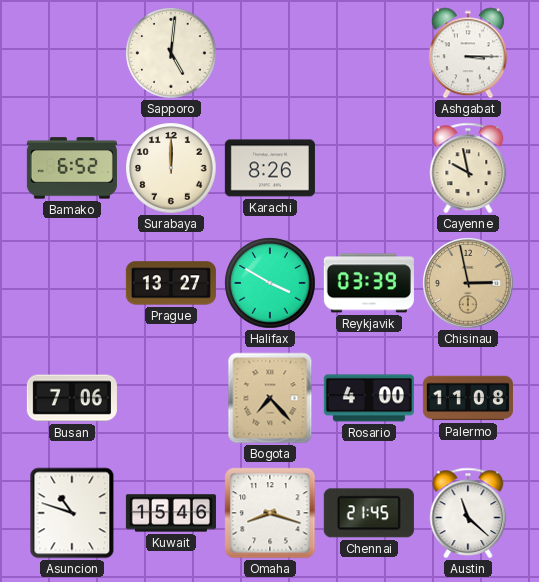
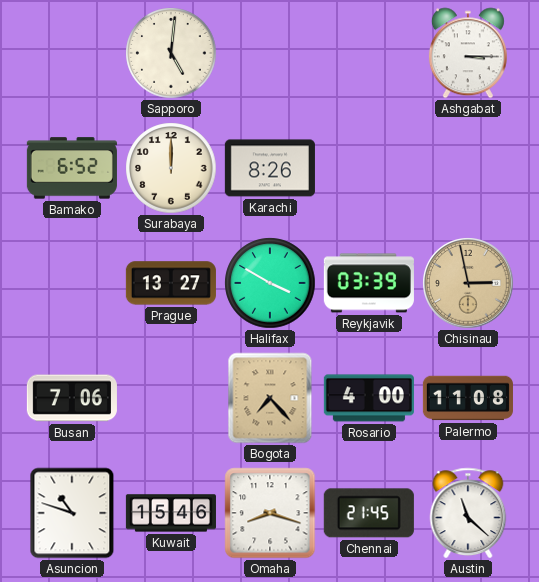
Cayenne: 9:58 -> none
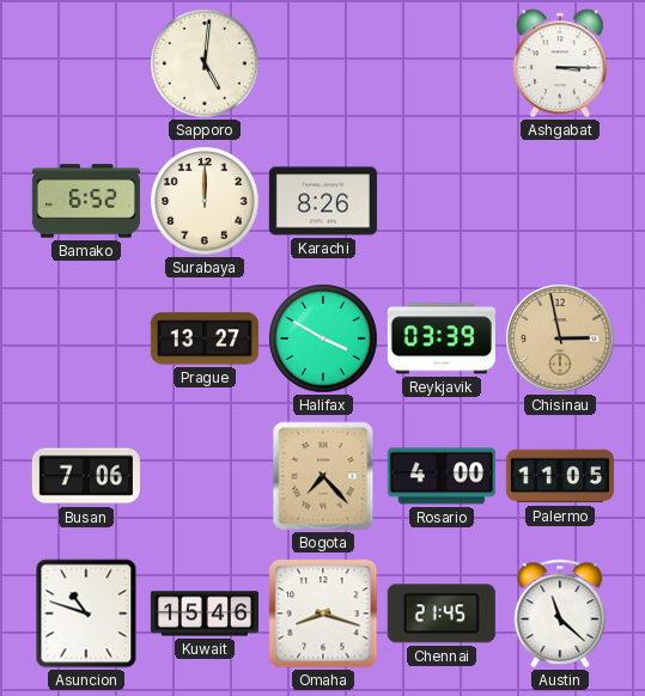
Palermo: 11:08 -> 11:05
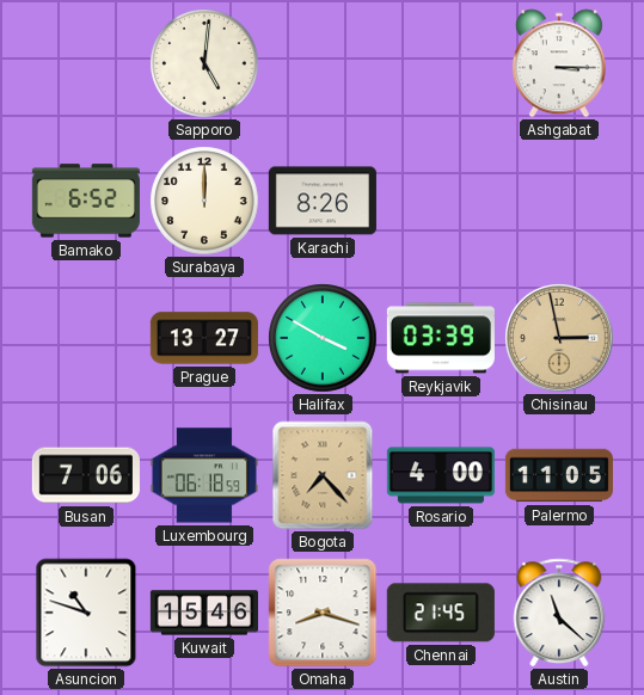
Luxembourg: none -> 06:18
